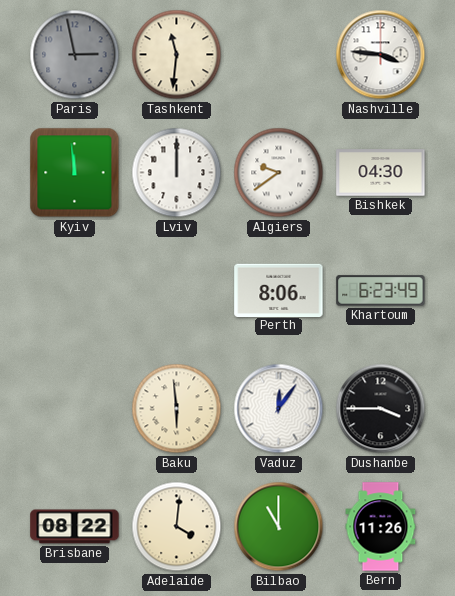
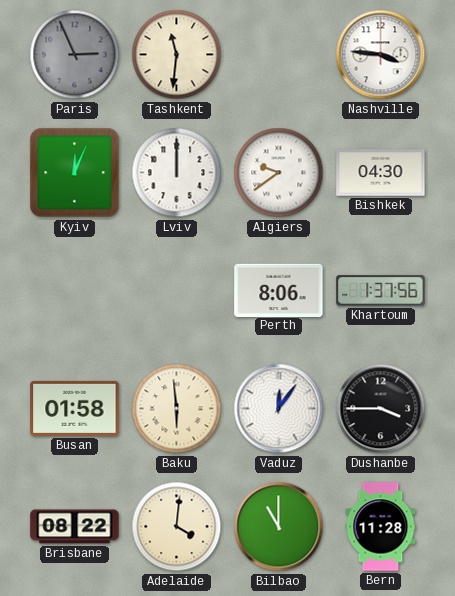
Paris: 2:58 -> 2:56
Kyiv: 11:59 -> 12:04
Khartoum: 6:23 -> 1:37
Busan: none -> 01:58
Bern: 11:26 -> 11:28
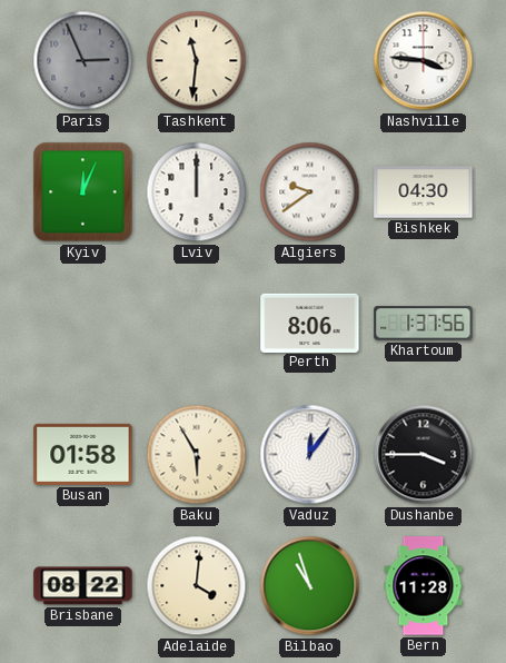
Baku: 5:59 -> 5:55
Bilbao: 11:00 -> 10:57
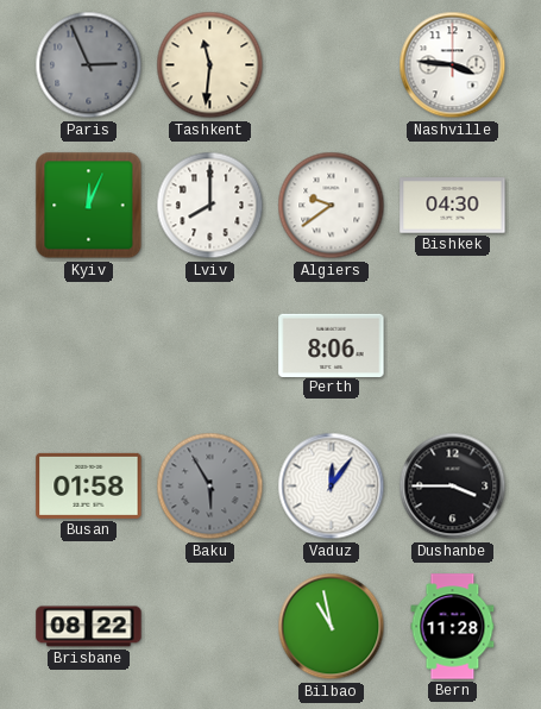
Lviv: 12:00 -> 8:00
Khartoum: 1:37 -> none
Baku dial: cream -> grey
Adelaide: 4:01 -> none
Bilbao: 10:57 -> 10:58
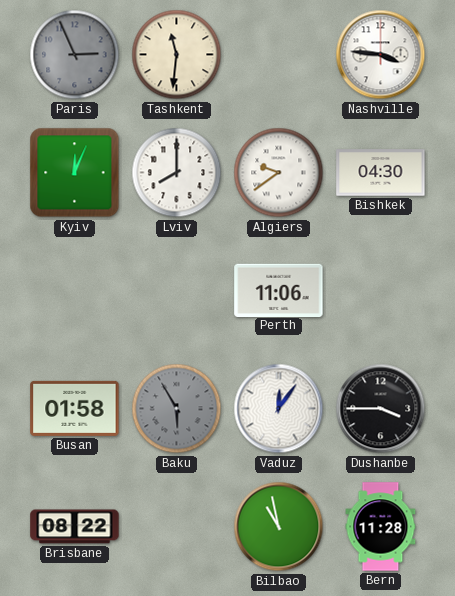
Perth: 8:06 -> 11:06
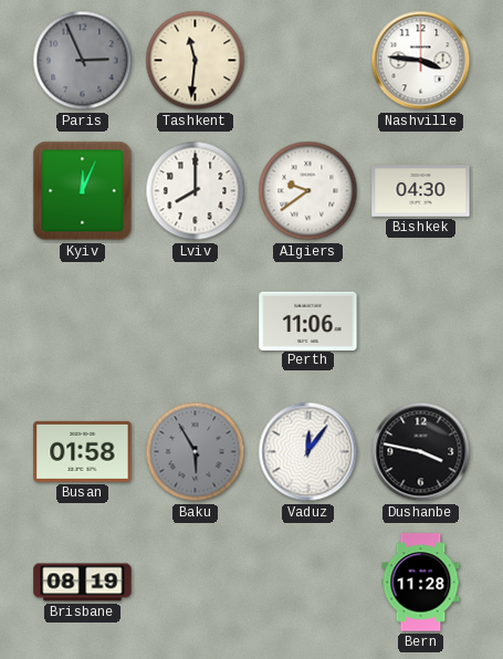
Dushanbe: 3:45 -> 3:47
Brisbane: 08:22 -> 08:19
Bilbao: 10:58 -> none
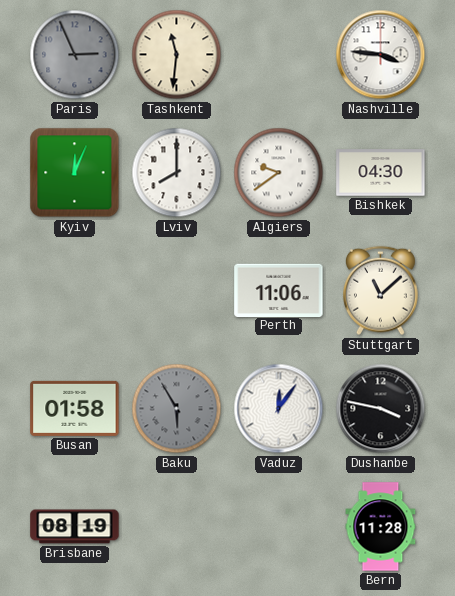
Stuttgart: none -> 11:08
